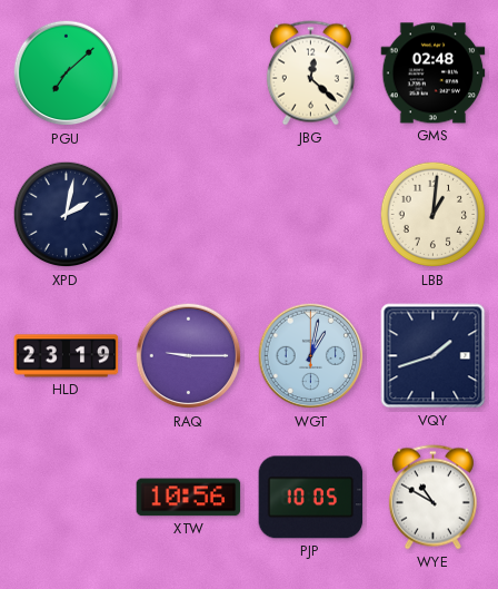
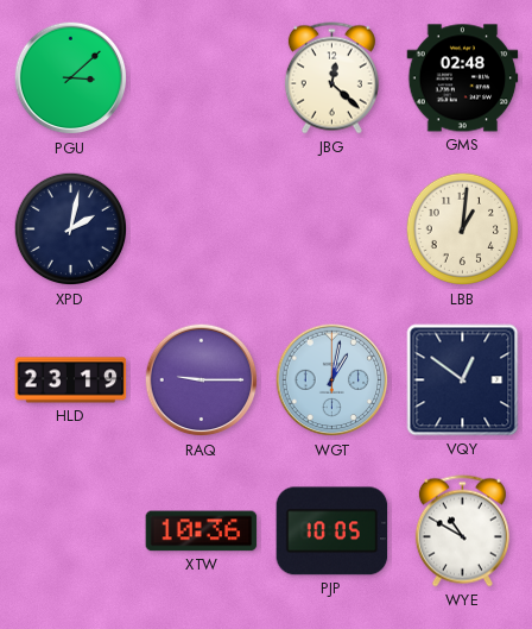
PGU: 7:08 -> 3:08
VQY: 1:42 -> 12:51
XTW: 10:56 -> 10:36
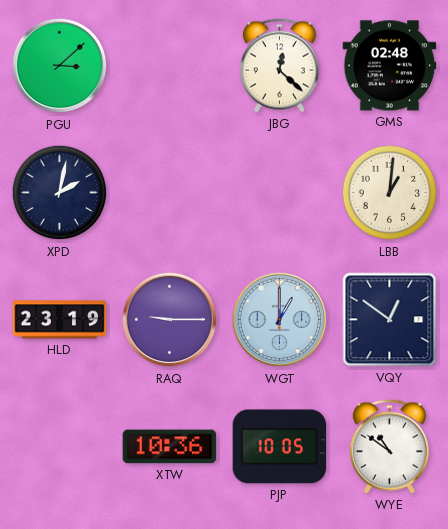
WGT: 1:02 -> 1:00
WYE: 10:50 -> 10:51
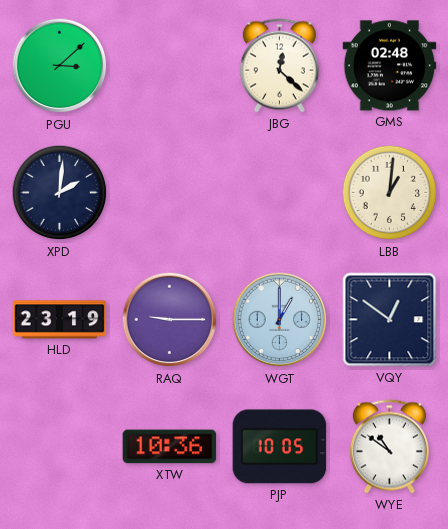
XPD: 2:02 -> 2:01
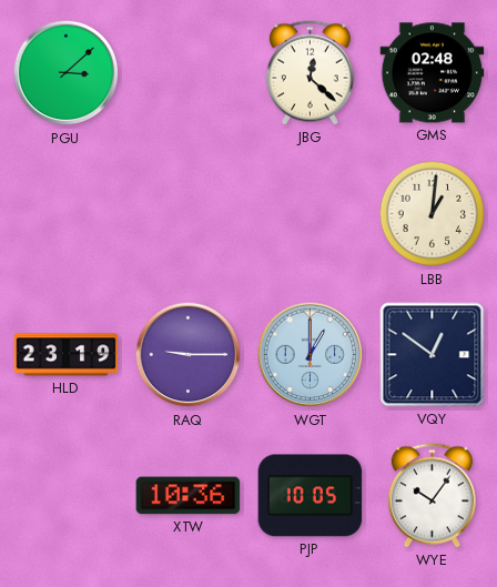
XPD: 2:01 -> none
WYE: 10:51 -> 10:06
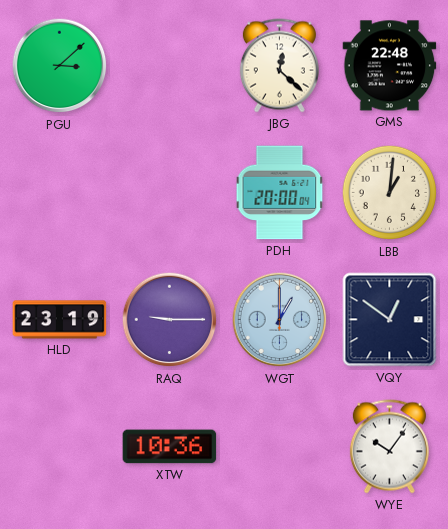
GMS: 02:48 -> 22:48
PDH: none -> 20:00
PJP: 10:05 -> none
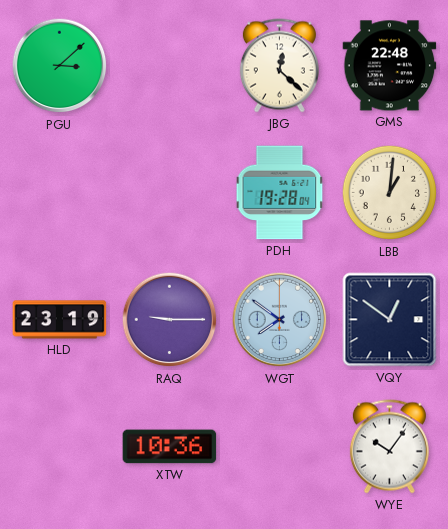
PDH: 20:00 -> 19:28
WGT: 1:00 -> 7:51
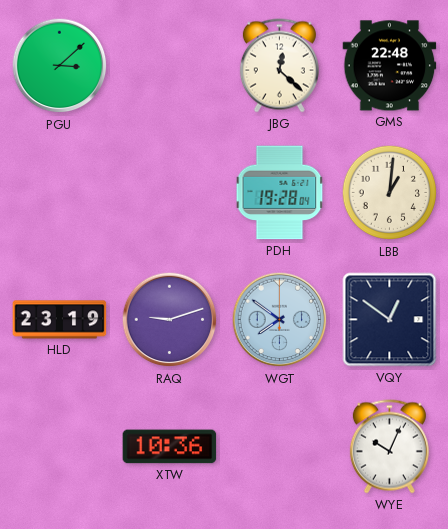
RAQ: 9:15 -> 9:12
WYE: 10:06 -> 10:04
